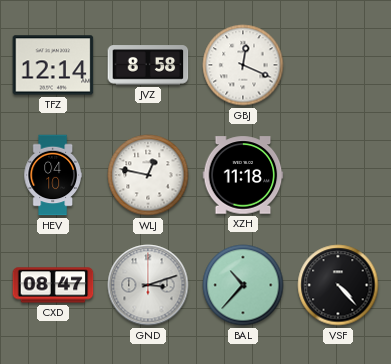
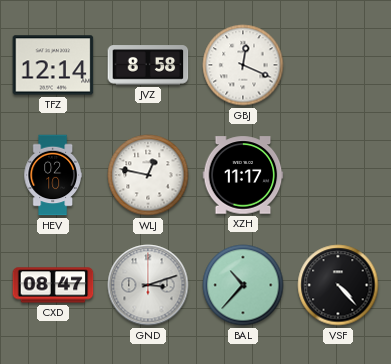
HEV: 04:10 -> 02:10
XZH: 11:18 -> 11:17
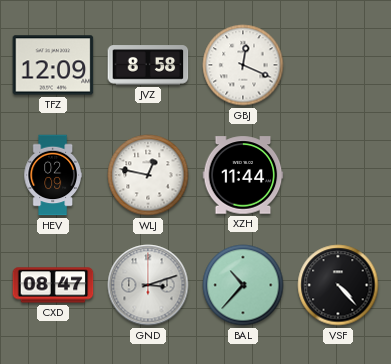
TFZ: 12:14 -> 12:09
HEV: 02:10 -> 02:09
XZH: 11:17 -> 11:44
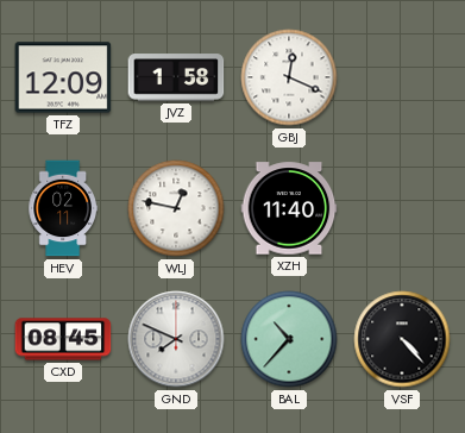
JVZ: 8:58 -> 1:58
HEV: 02:09 -> 02:11
XZH: 11:44 -> 11:40
CXD: 08:47 -> 08:45
GND: 3:12 -> 7:49
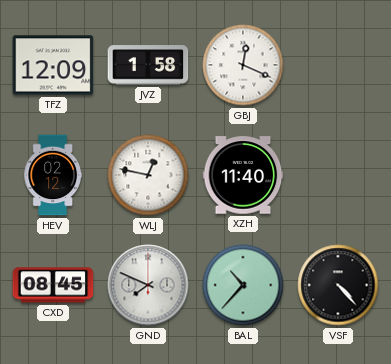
HEV: 02:11 -> 02:12
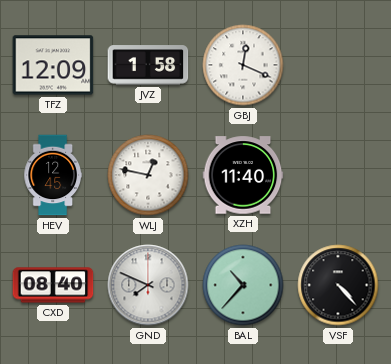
HEV: 02:12 -> 12:45
CXD: 08:45 -> 08:40
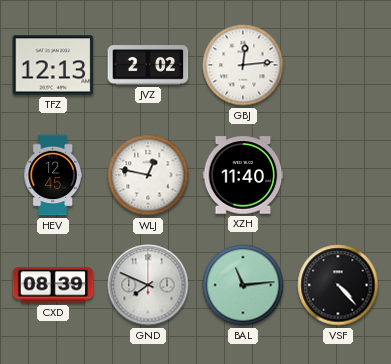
TFZ: 12:09 -> 12:13
JVZ: 1:58 -> 2:02
GBJ: 12:19 -> 12:14
CXD: 08:40 -> 08:39
BAL: 10:37 -> 11:14
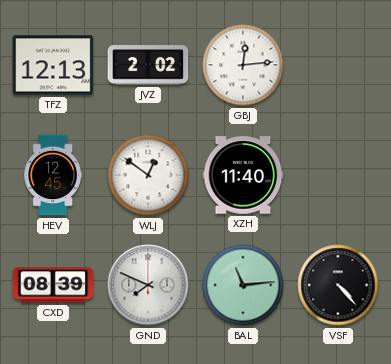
WLJ: 12:47 -> 12:51
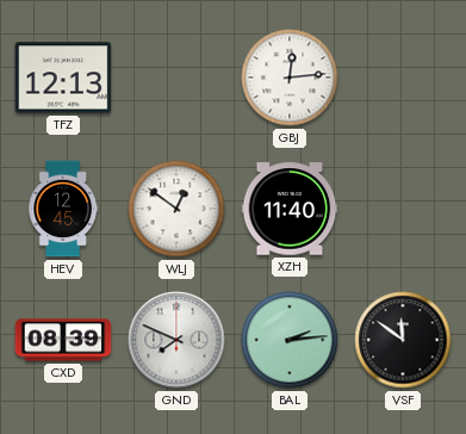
JVZ: 2:02 -> none
BAL: 11:14 -> 2:14
VSF: 4:23 -> 11:51
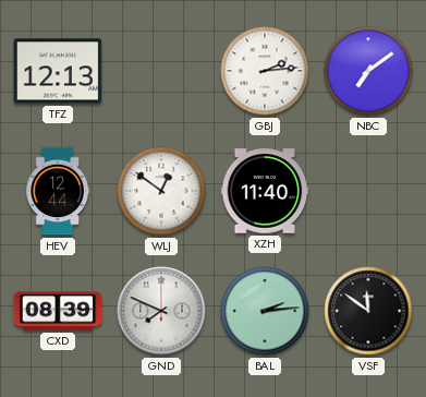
GBJ: 12:14 -> 2:14
NBC: none -> 7:09
HEV: 12:45 -> 12:44
